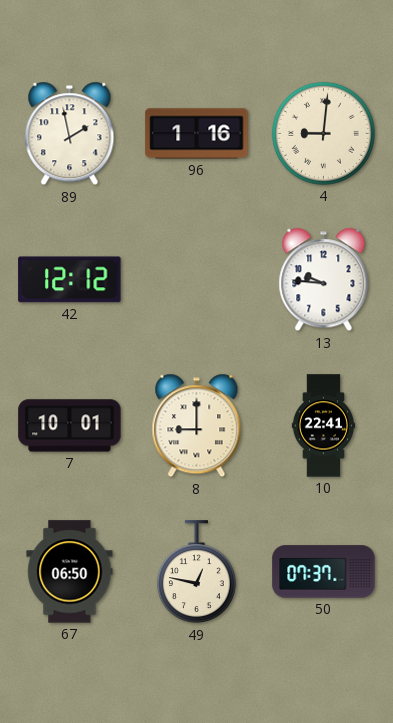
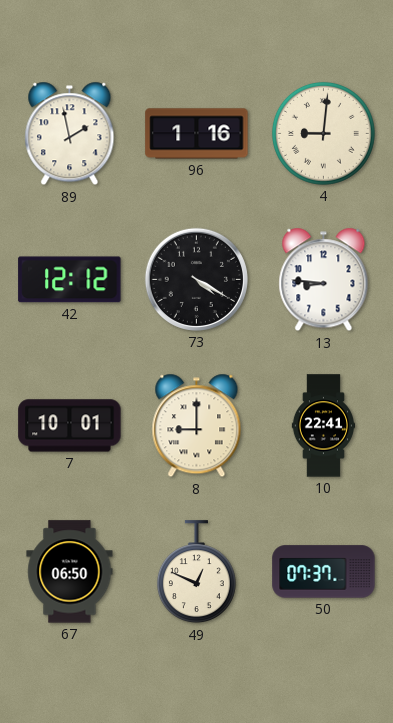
73: none -> 4:20
13: 9:46 -> 8:46
49: 12:47 -> 12:49
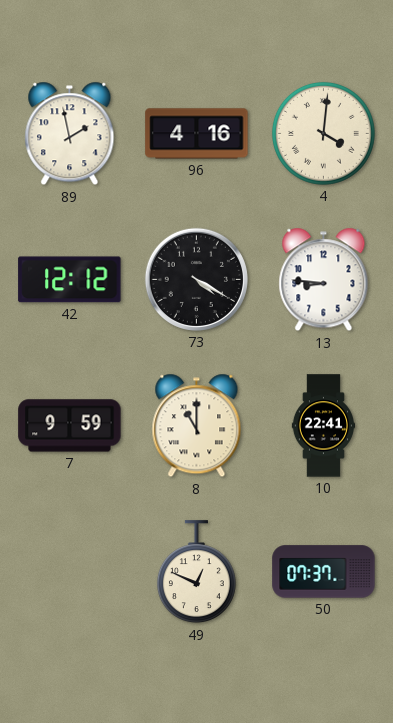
96: 1:16 -> 4:16
4: 9:01 -> 4:01
7: 10:01 -> 9:59
8: 9:00 -> 11:00
67: 06:50 -> none
